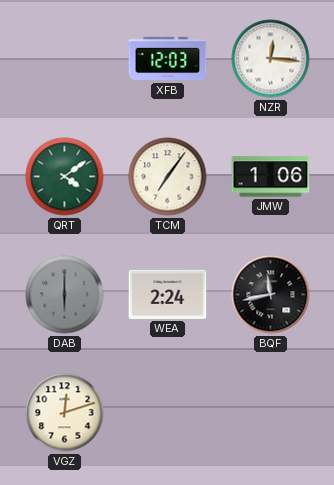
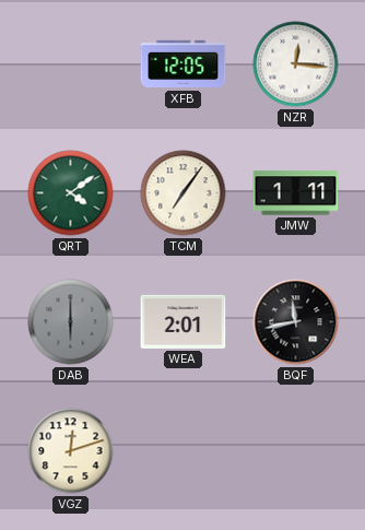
XFB: 12:03 -> 12:05
JMW: 1:06 -> 1:11
WEA: 2:24 -> 2:01
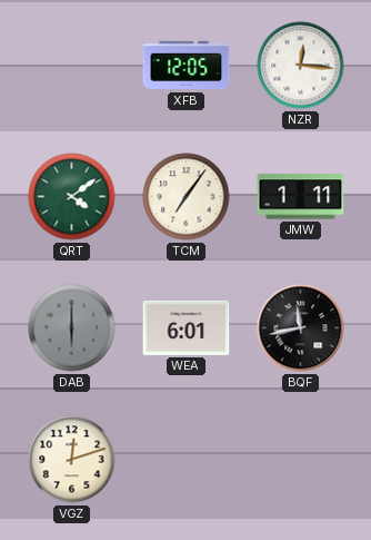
WEA: 2:01 -> 6:01
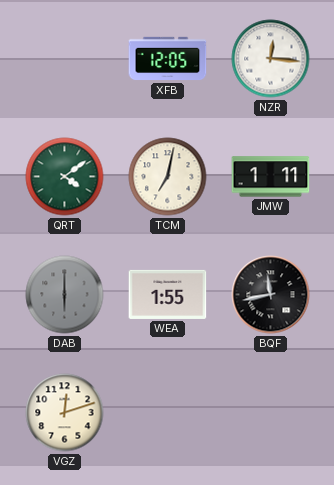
TCM: 7:06 -> 7:02
WEA: 6:01 -> 1:55
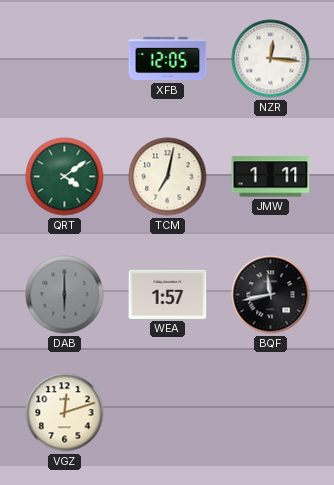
WEA: 1:55 -> 1:57
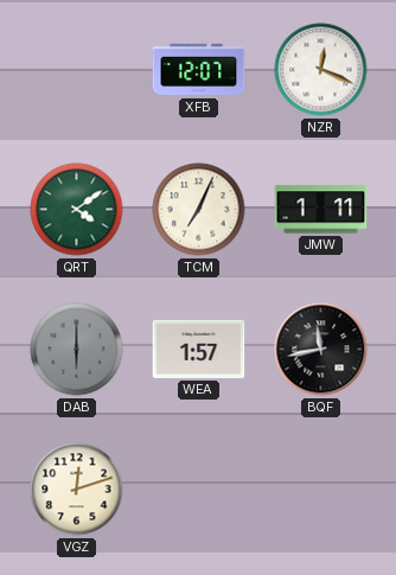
XFB: 12:05 -> 12:07
NZR: 12:16 -> 12:19
TCM: 7:02 -> 7:04
